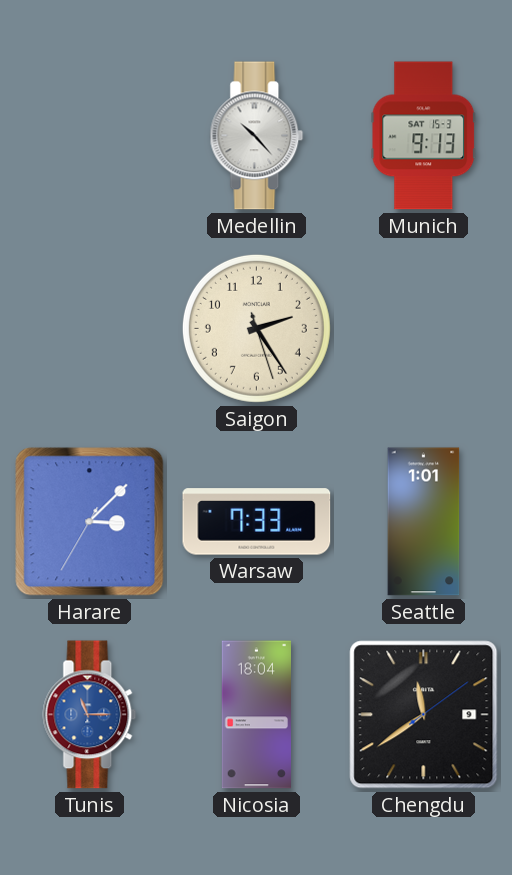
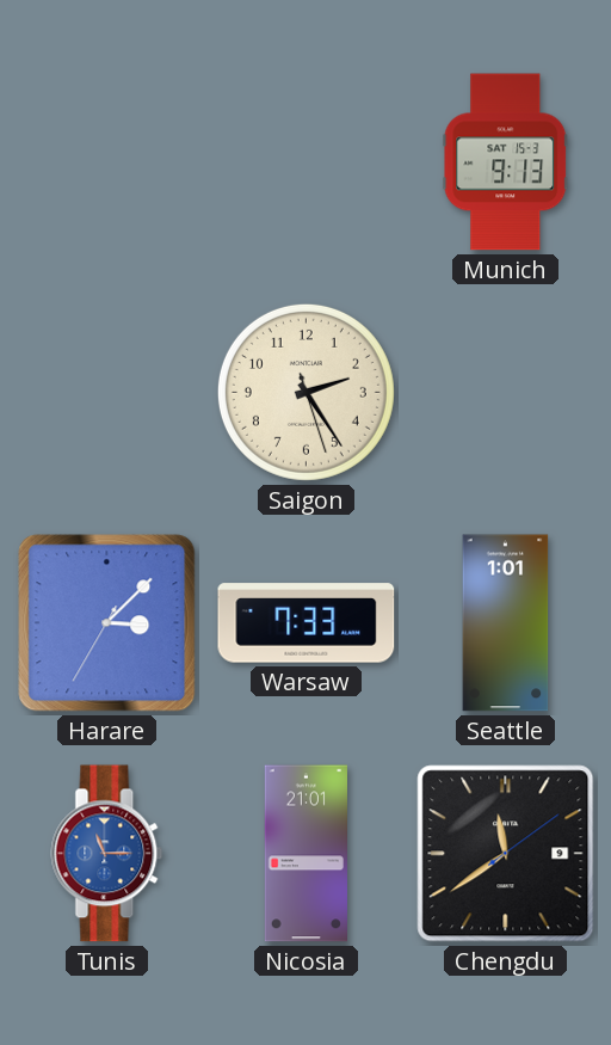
Medellin: 10:23 -> none
Nicosia: 18:04 -> 21:01
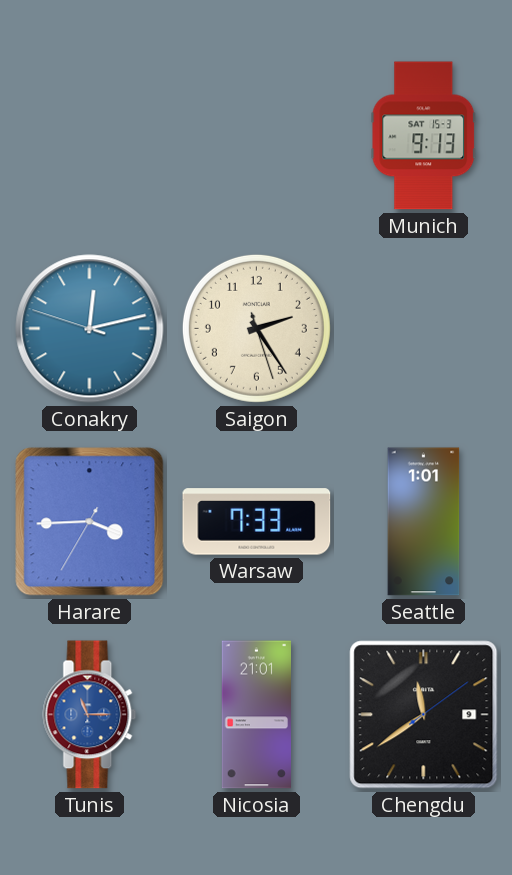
Conakry: none -> 12:12
Harare: 3:07 -> 3:44
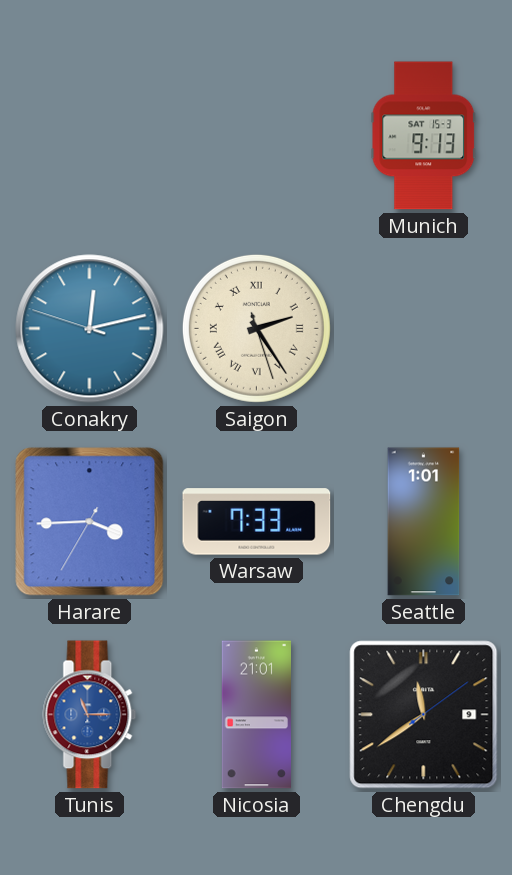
Saigon numerals: Arabic -> Roman
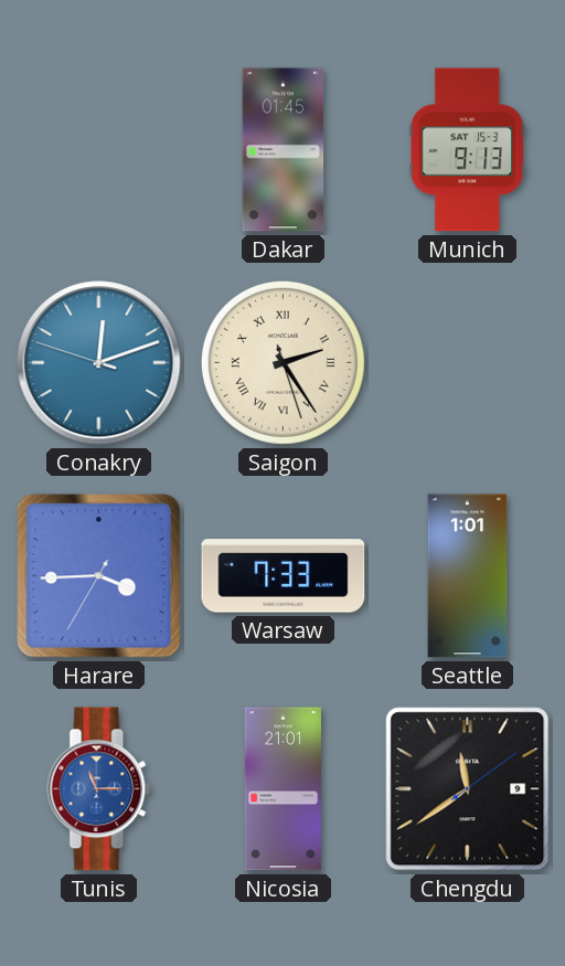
Dakar: none -> 01:45
Conakry: 12:12 -> 12:11
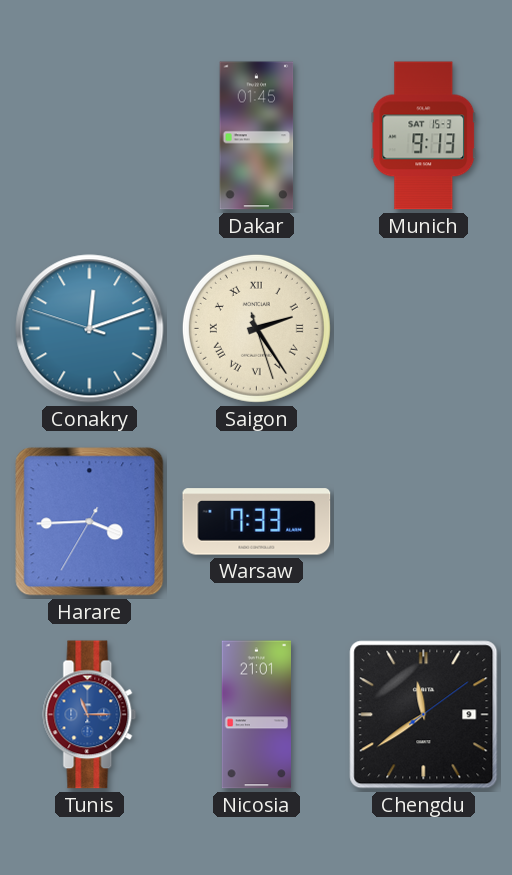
Seattle: 1:01 -> none
